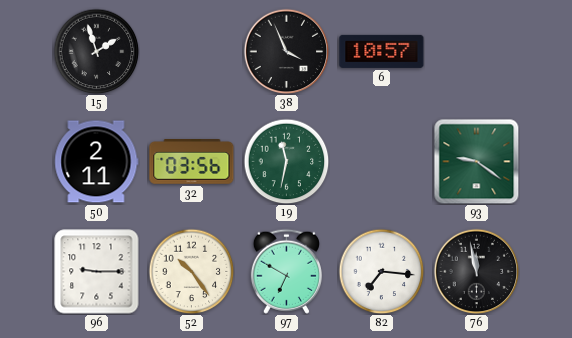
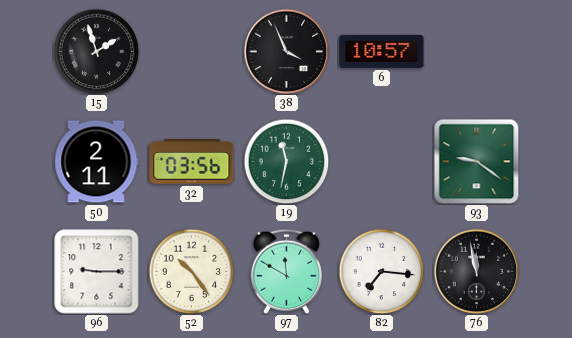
97: 6:50 -> 11:50
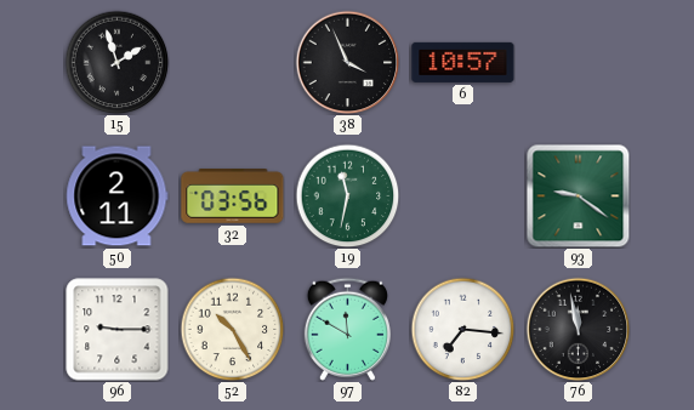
52: 10:24 -> 10:25
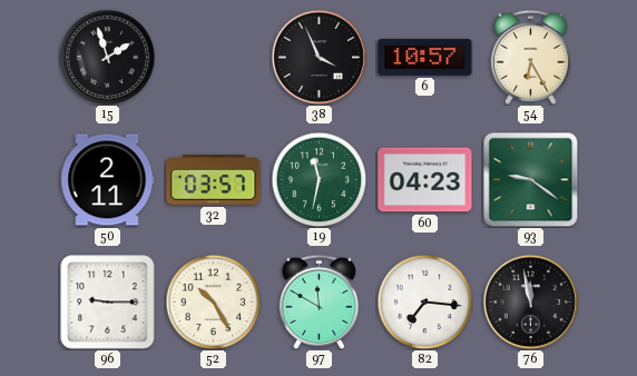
54: none -> 6:25
32: 03:56 -> 03:57
60: none -> 04:23
